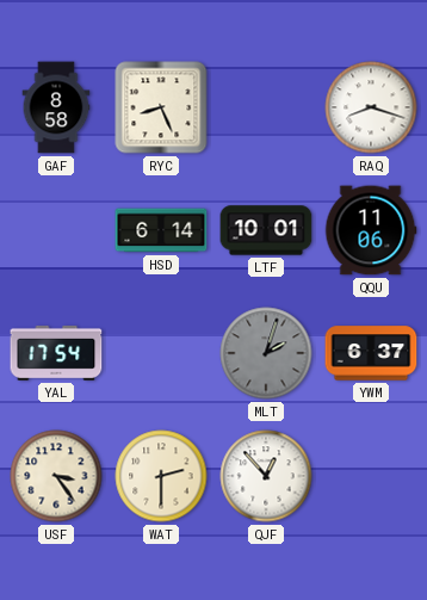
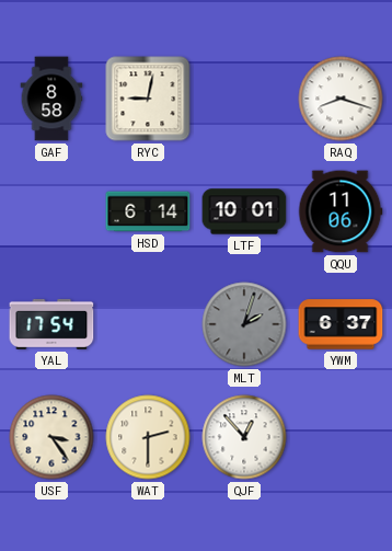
RYC: 8:26 -> 9:02
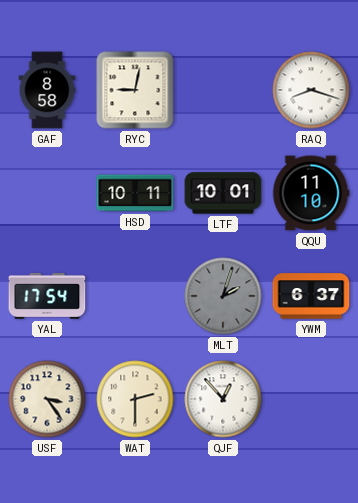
HSD: 6:14 -> 10:11
QQU: 11:06 -> 11:10
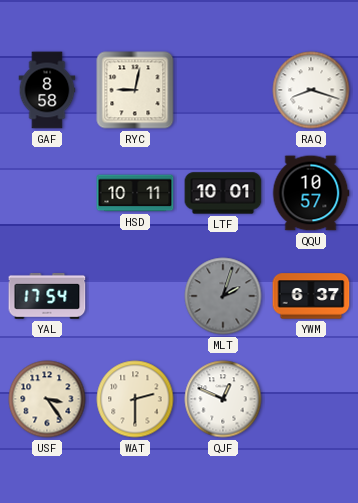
QQU: 11:10 -> 10:57
QJF: 12:53 -> 12:49
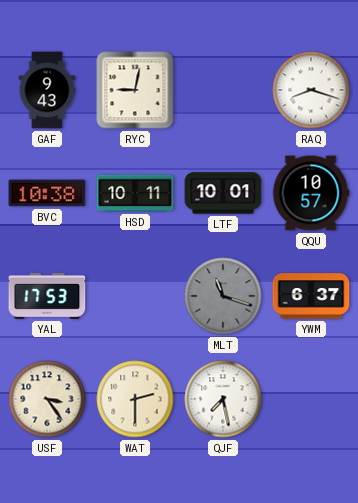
GAF: 8:58 -> 9:43
BVC: none -> 10:38
YAL: 17:54 -> 17:53
MLT: 2:03 -> 11:18
QJF: 12:49 -> 7:28
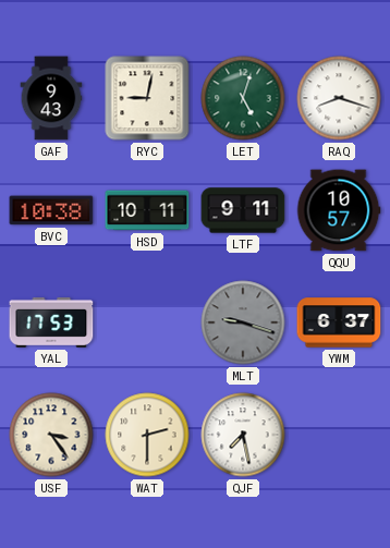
LET: none -> 5:03
LTF: 10:01 -> 9:11
MLT: 11:18 -> 9:18
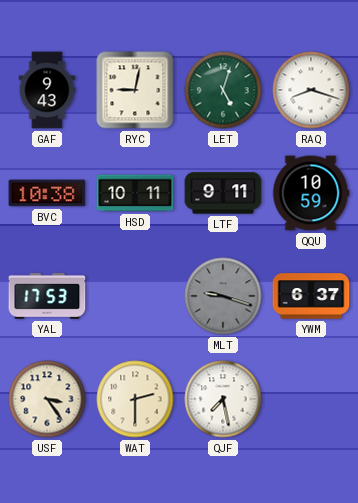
QQU: 10:57 -> 10:59
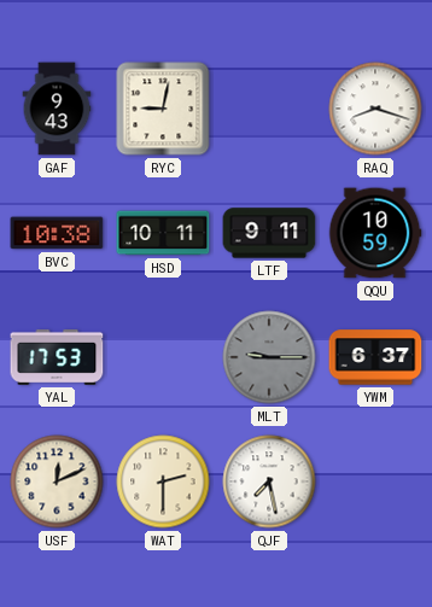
LET: 5:03 -> none
MLT: 9:18 -> 9:15
USF: 3:24 -> 12:11
